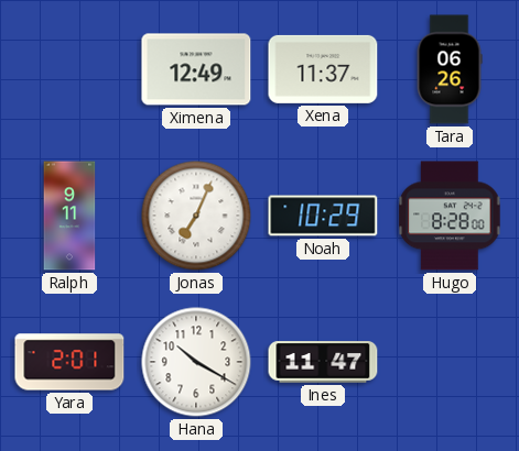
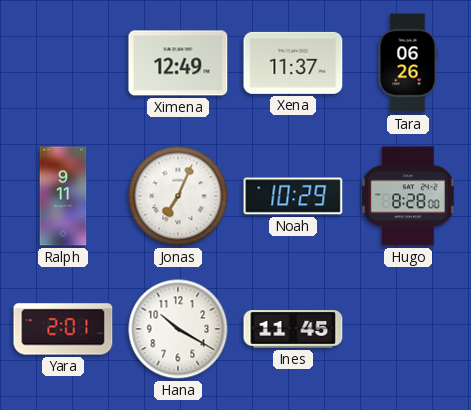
Ines: 11:47 -> 11:45
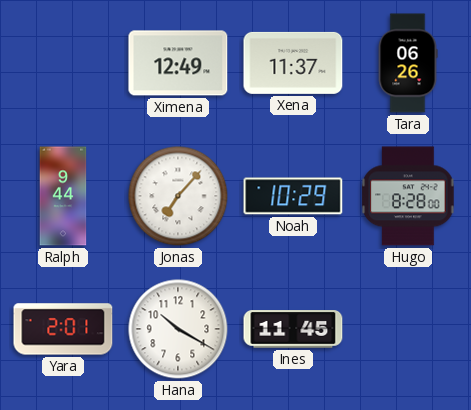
Ralph: 9:11 -> 9:44
Jonas: 7:04 -> 7:07
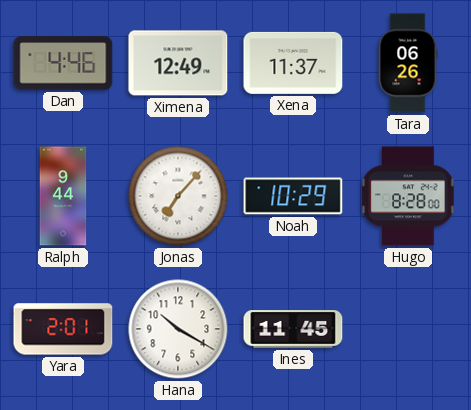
Dan: none -> 4:46
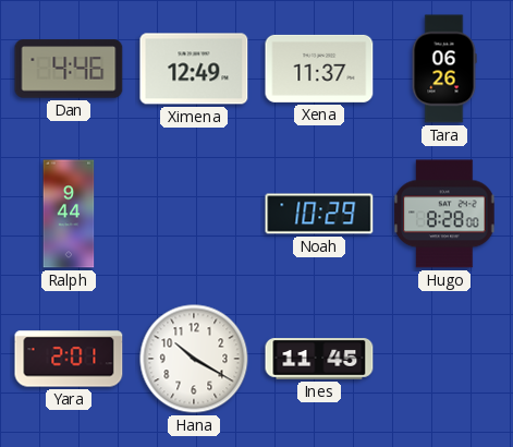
Jonas: 7:07 -> none
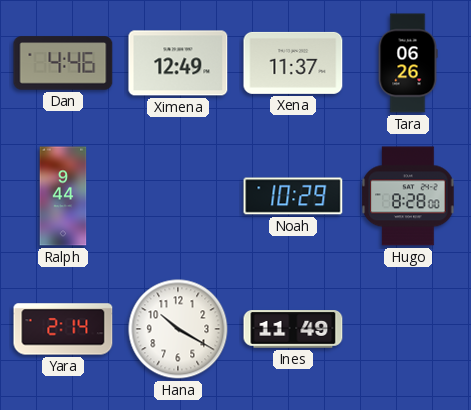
Yara: 2:01 -> 2:14
Ines: 11:45 -> 11:49
